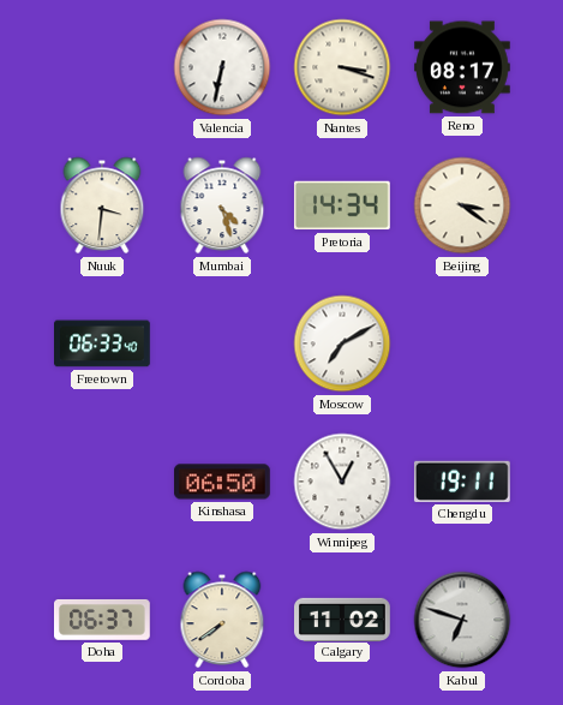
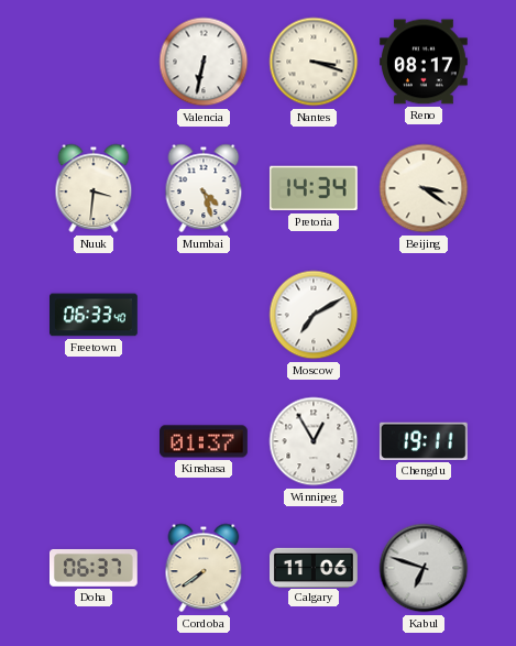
Kinshasa: 06:50 -> 01:37
Calgary: 11:02 -> 11:06
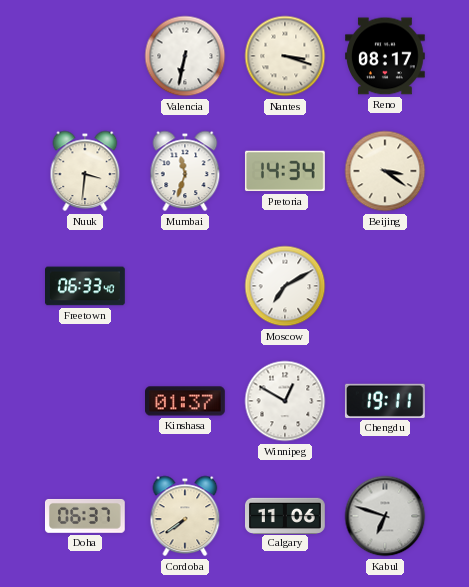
Mumbai: 4:27 -> 11:33
Winnipeg: 12:55 -> 12:50
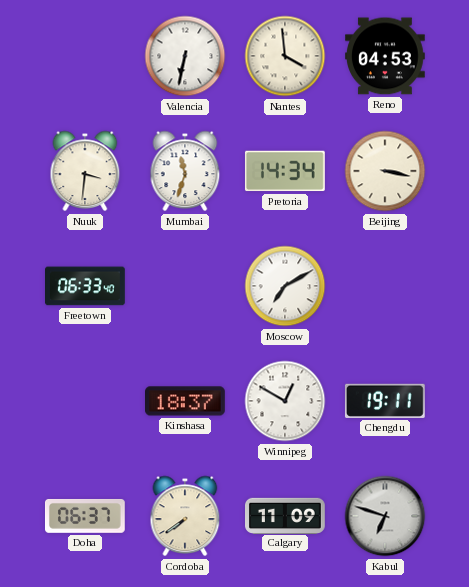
Nantes: 3:18 -> 3:59
Reno: 08:17 -> 04:53
Beijing: 3:21 -> 3:17
Kinshasa: 01:37 -> 18:37
Calgary: 11:06 -> 11:09
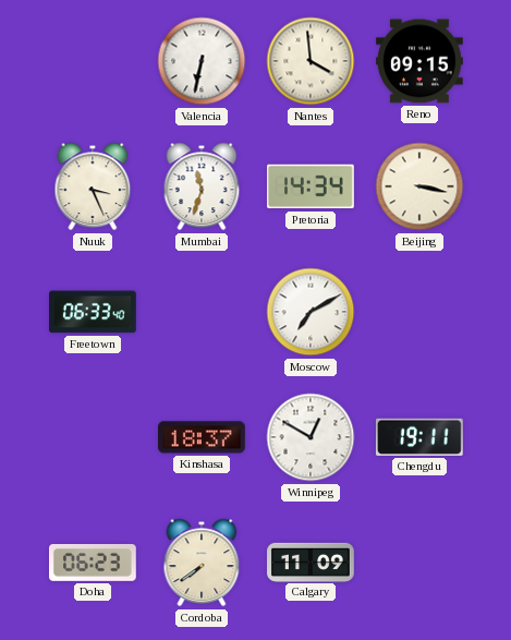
Reno: 04:53 -> 09:15
Nuuk: 3:31 -> 3:26
Doha: 06:37 -> 06:23
Kabul: 6:48 -> none
